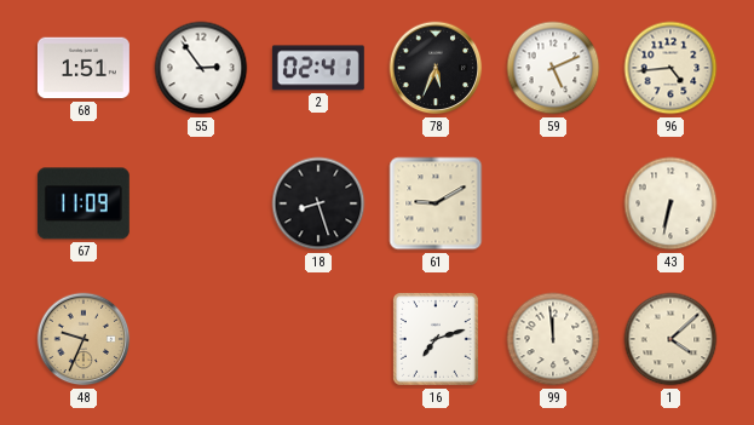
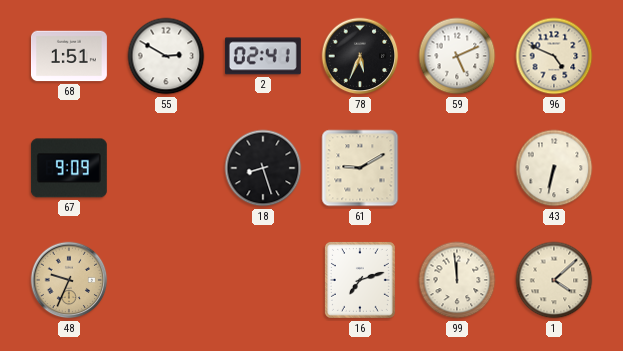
55: 2:54 -> 2:50
96: 4:44 -> 4:49
67: 11:09 -> 9:09
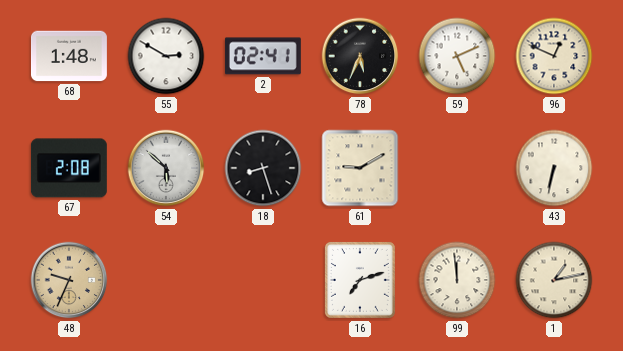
68: 1:51 -> 1:48
96: 4:49 -> 12:49
67: 9:09 -> 2:08
54: none -> 5:52
1: 4:08 -> 1:13
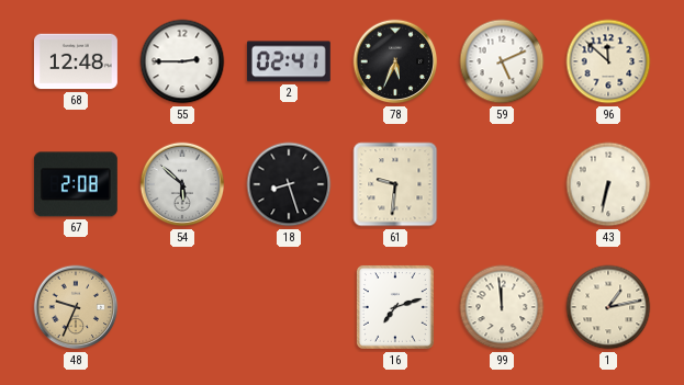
68: 1:48 -> 12:48
55: 2:50 -> 2:45
96: 12:49 -> 11:52
61: 9:10 -> 9:31
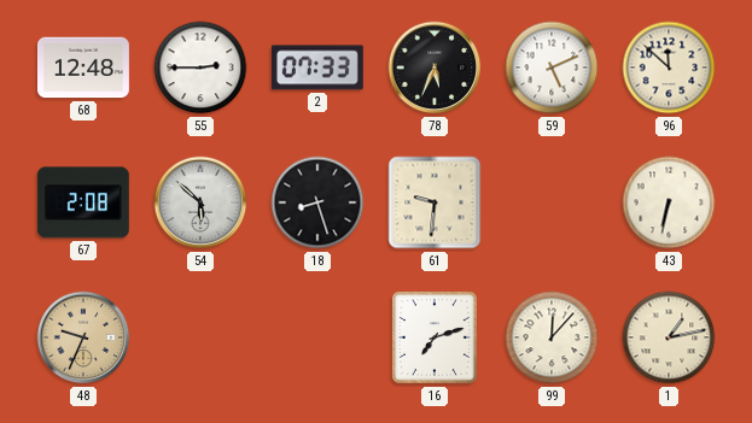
2: 02:41 -> 07:33
99: 11:59 -> 12:07
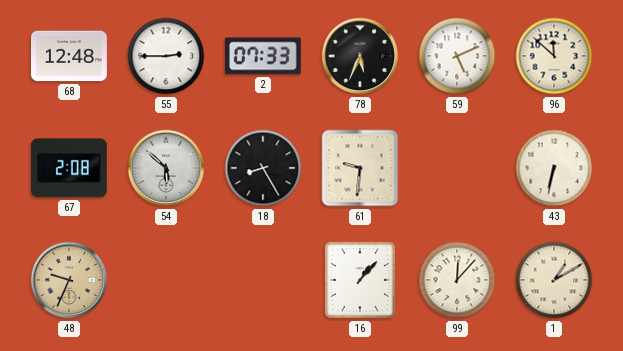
18: 8:27 -> 8:25
16: 7:12 -> 1:07
1: 1:13 -> 1:10
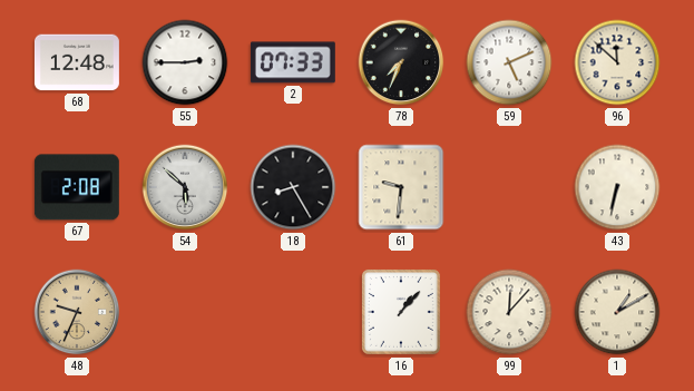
78: 5:34 -> 7:34
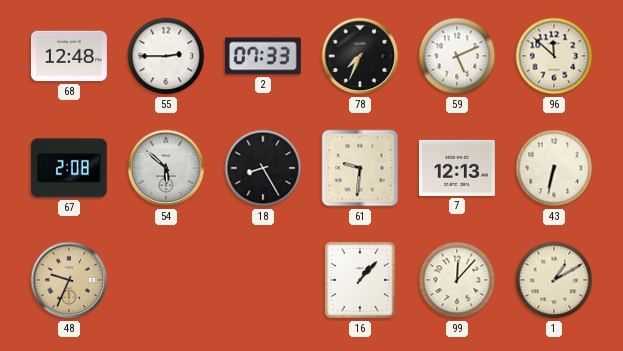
7: none -> 12:13
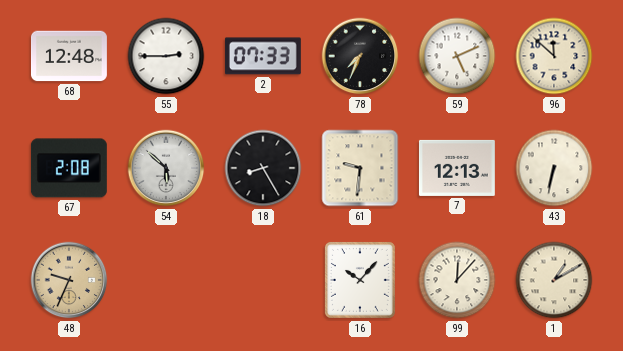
16: 1:07 -> 10:07
